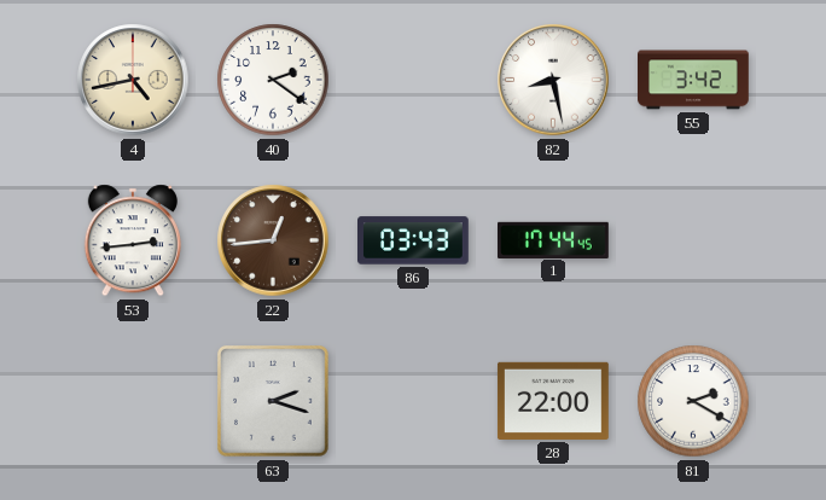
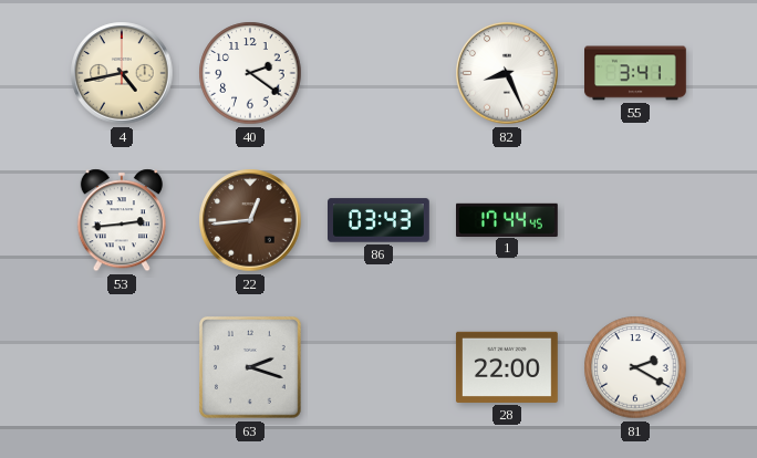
82: 8:28 -> 8:26
55: 3:42 -> 3:41
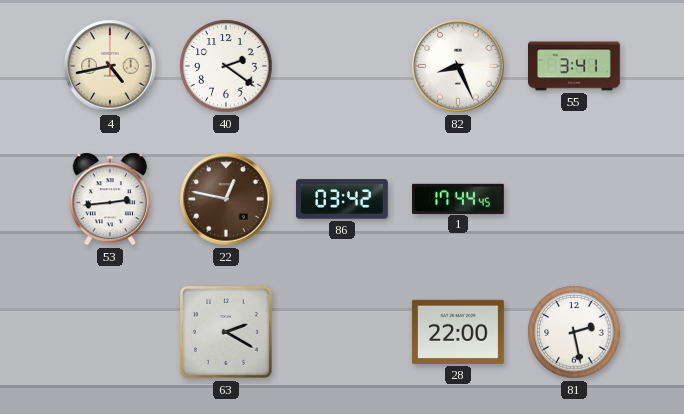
22: 12:44 -> 12:47
86: 03:43 -> 03:42
63: 2:18 -> 2:20
81: 2:20 -> 2:28
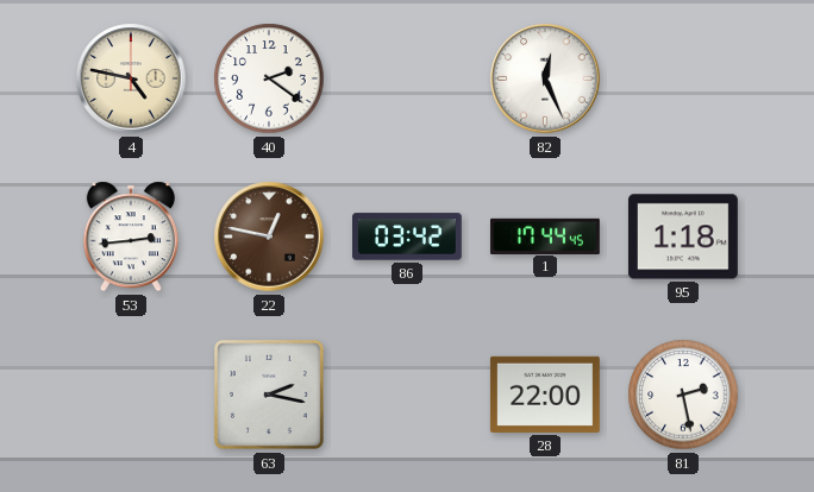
4: 4:43 -> 4:47
82: 8:26 -> 12:26
55: 3:41 -> none
95: none -> 1:18
63: 2:20 -> 2:17
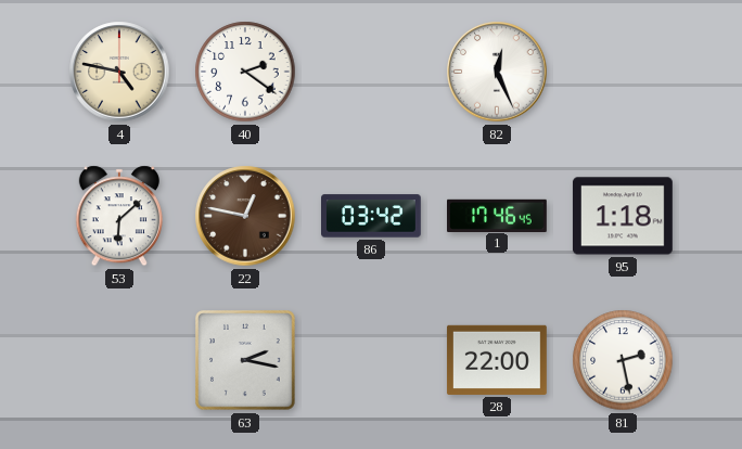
53: 2:44 -> 6:08
1: 17:44 -> 17:46
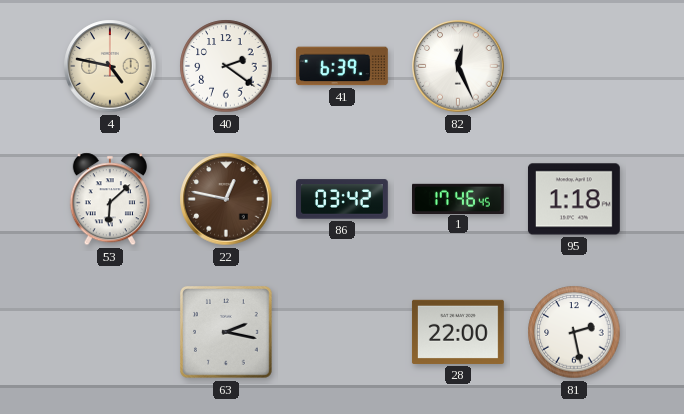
41: none -> 6:39
